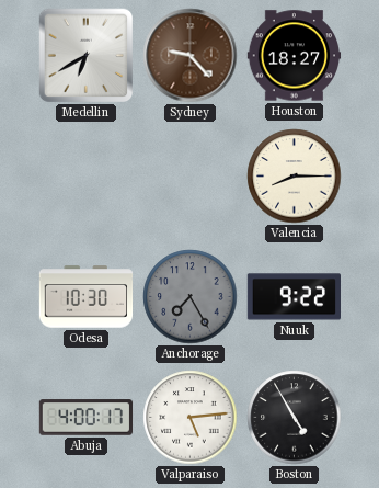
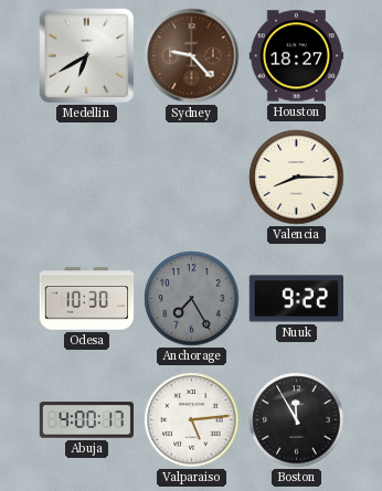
Boston: 4:55 -> 11:55
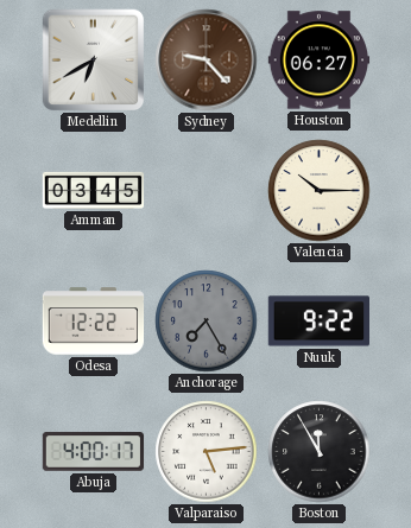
Houston: 18:27 -> 06:27
Amman: none -> 03:45
Valencia: 8:15 -> 10:15
Odesa: 10:30 -> 12:22
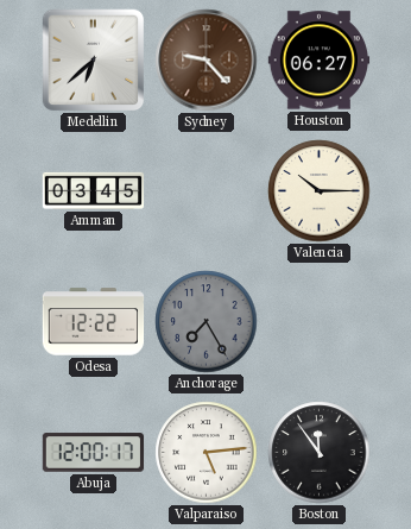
Medellin: 6:40 -> 6:38
Nuuk: 9:22 -> none
Abuja: 4:00 -> 12:00
Boston: 11:55 -> 11:54
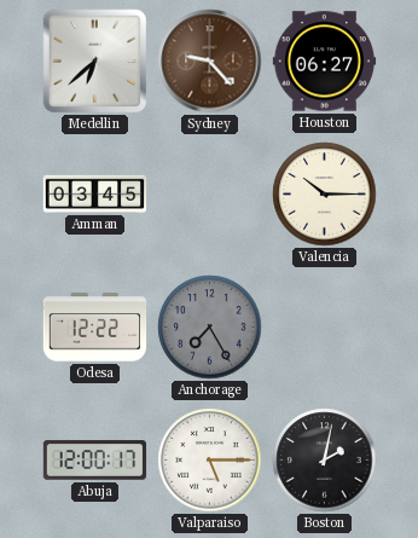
Valparaiso: 5:14 -> 5:15
Boston: 11:54 -> 2:02
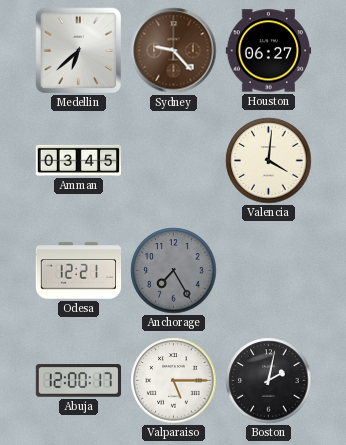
Valencia: 10:15 -> 4:01
Odesa: 12:22 -> 12:21
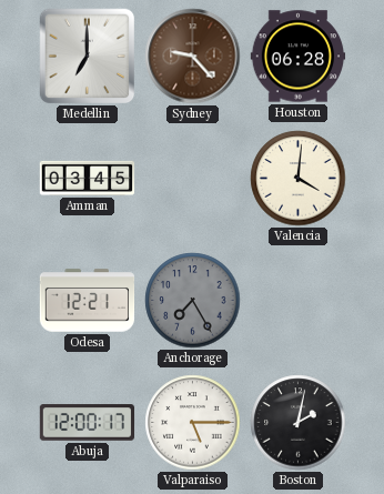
Medellin: 6:38 -> 7:00
Houston: 06:27 -> 06:28
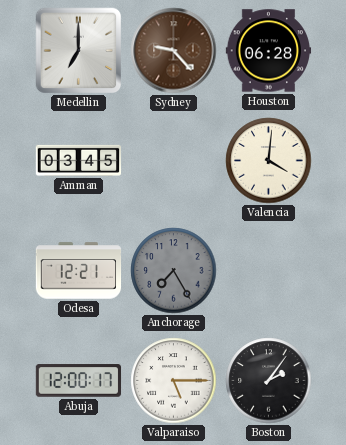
Boston: 2:02 -> 2:06
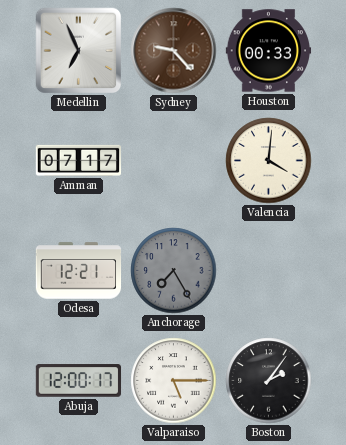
Medellin: 7:00 -> 6:56
Houston: 06:28 -> 00:33
Amman: 03:45 -> 07:17
